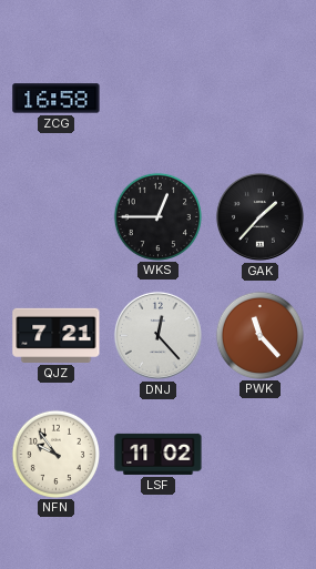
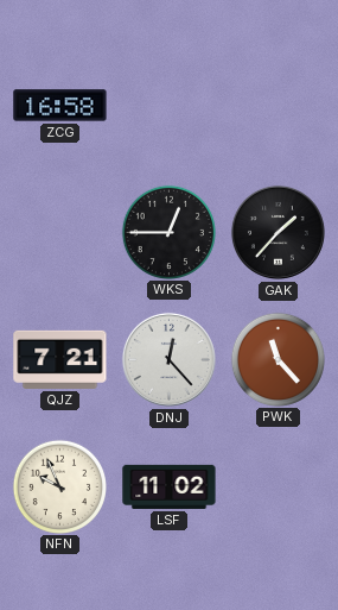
NFN: 9:54 -> 9:56
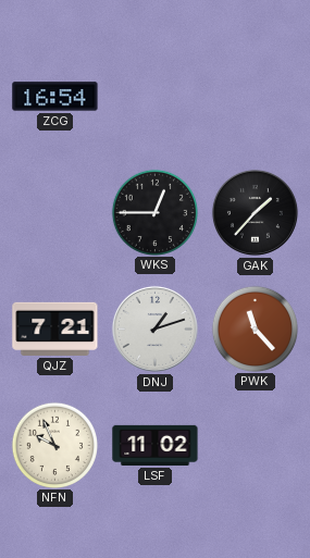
ZCG: 16:58 -> 16:54
DNJ: 12:23 -> 1:12
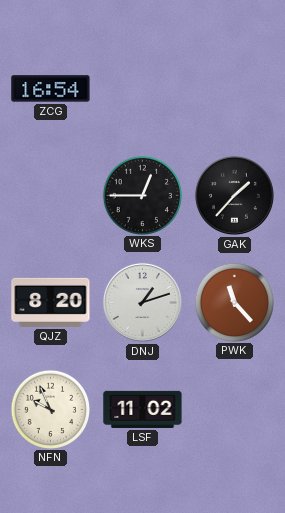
QJZ: 7:21 -> 8:20
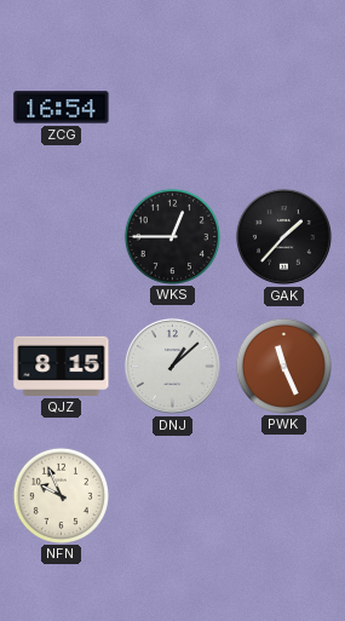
QJZ: 8:20 -> 8:15
DNJ: 1:12 -> 1:08
PWK: 11:23 -> 11:26
LSF: 11:02 -> none
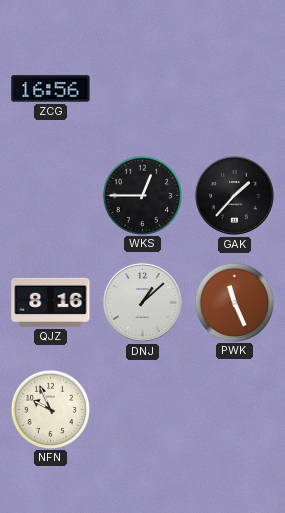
ZCG: 16:54 -> 16:56
QJZ: 8:15 -> 8:16
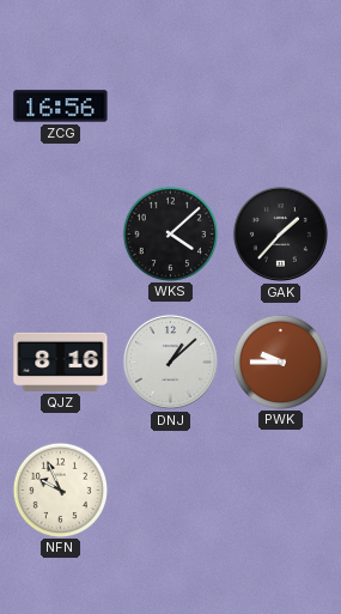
WKS: 12:45 -> 4:08
PWK: 11:26 -> 9:45
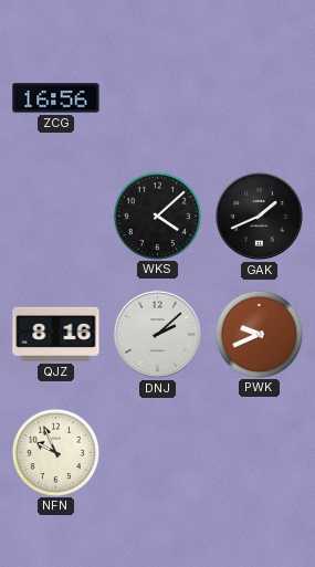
GAK: 1:37 -> 1:41
DNJ: 1:08 -> 2:08
PWK: 9:45 -> 9:41
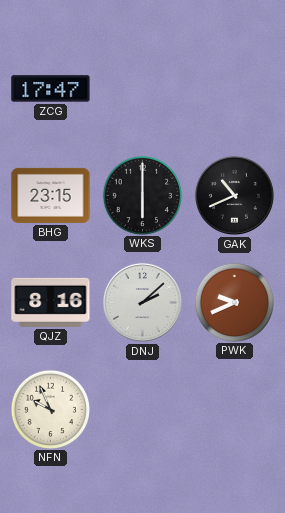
ZCG: 16:56 -> 17:47
BHG: none -> 23:15
WKS: 4:08 -> 6:00
GAK: 1:41 -> 10:41
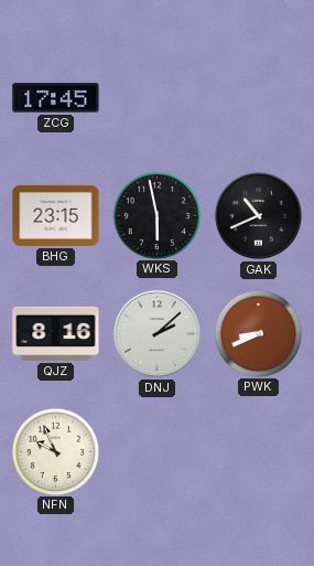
ZCG: 17:47 -> 17:45
WKS: 6:00 -> 5:58
PWK: 9:41 -> 8:41
